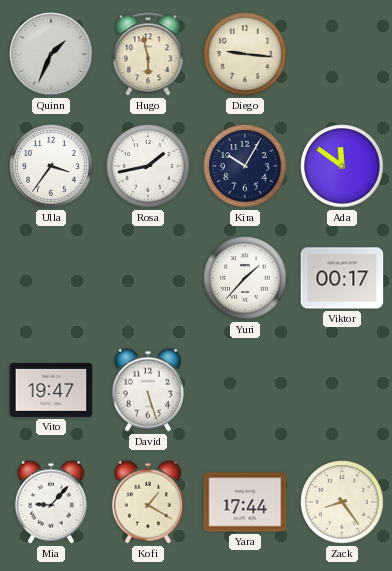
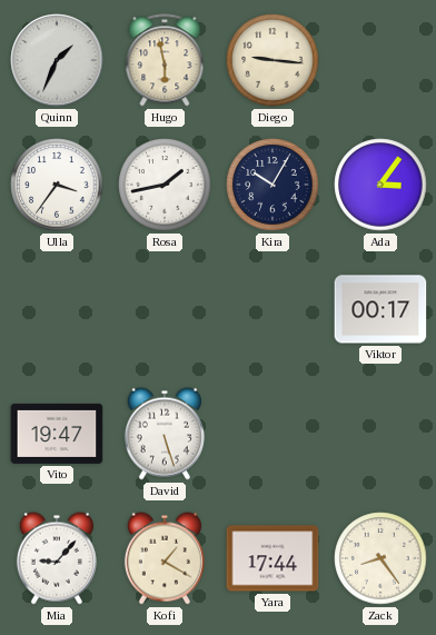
Ada: 11:51 -> 3:06
Yuri: 1:37 -> none
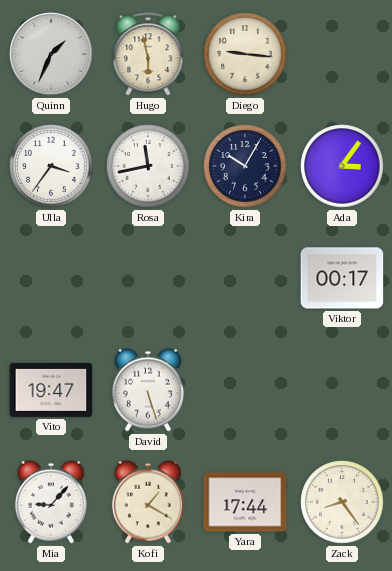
Rosa: 1:43 -> 11:43
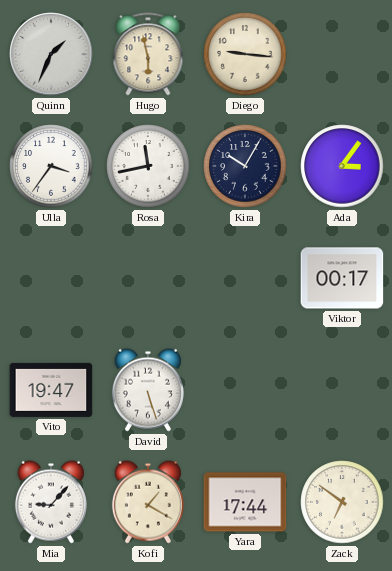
Zack: 8:24 -> 6:51
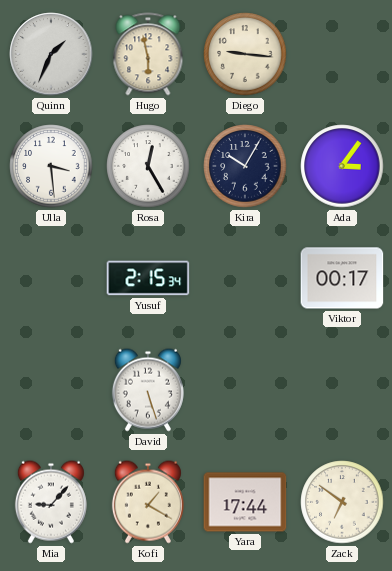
Ulla: 3:36 -> 3:29
Rosa: 11:43 -> 12:25
Yusuf: none -> 2:15
Vito: 19:47 -> none
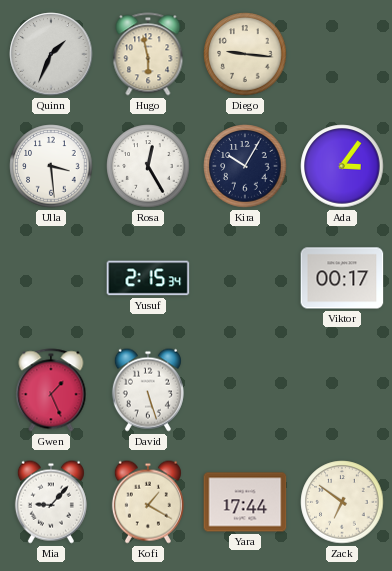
Gwen: none -> 1:26
